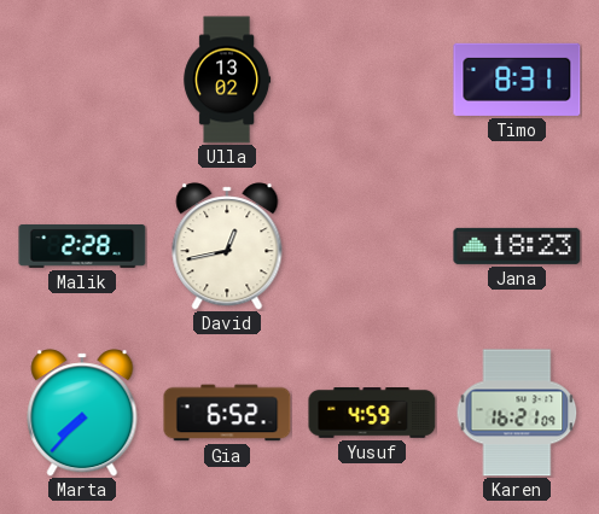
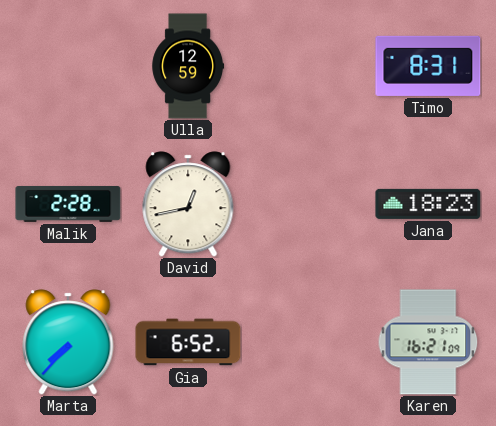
Ulla: 13:02 -> 12:59
Yusuf: 4:59 -> none
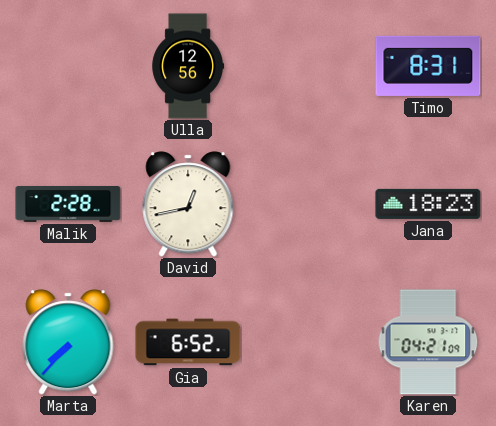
Ulla: 12:59 -> 12:56
Karen: 16:21 -> 04:21
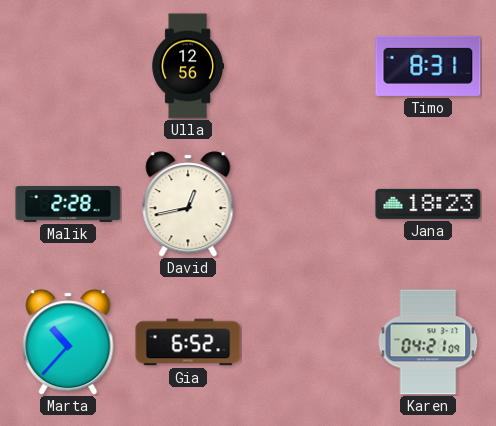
Marta: 7:37 -> 10:37
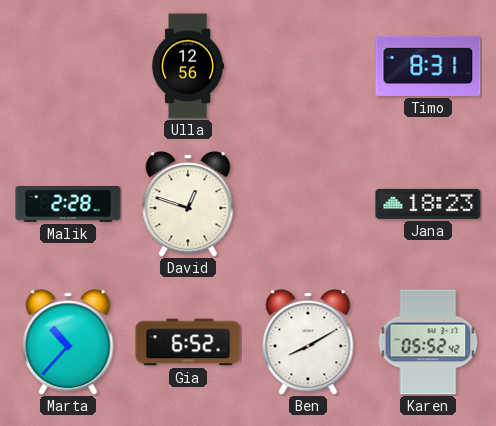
David: 12:43 -> 12:48
Ben: none -> 8:10
Karen: 04:21 -> 05:52
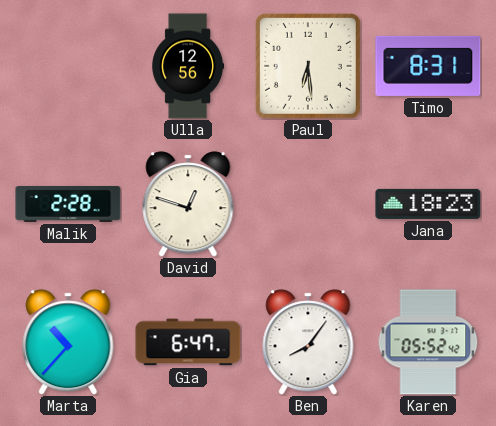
Paul: none -> 6:29
Gia: 6:52 -> 6:47
Ben: 8:10 -> 8:06
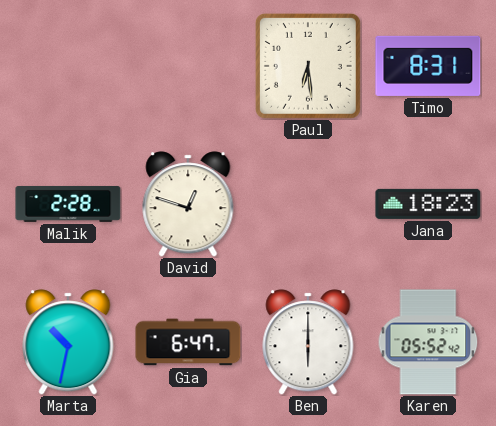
Ulla: 12:56 -> none
Marta: 10:37 -> 10:32
Ben: 8:06 -> 6:00
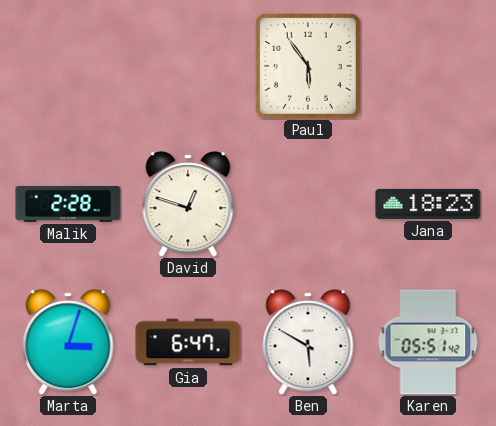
Paul: 6:29 -> 5:54
Timo: 8:31 -> none
Marta: 10:32 -> 3:03
Ben: 6:00 -> 5:50
Karen: 05:52 -> 05:51
